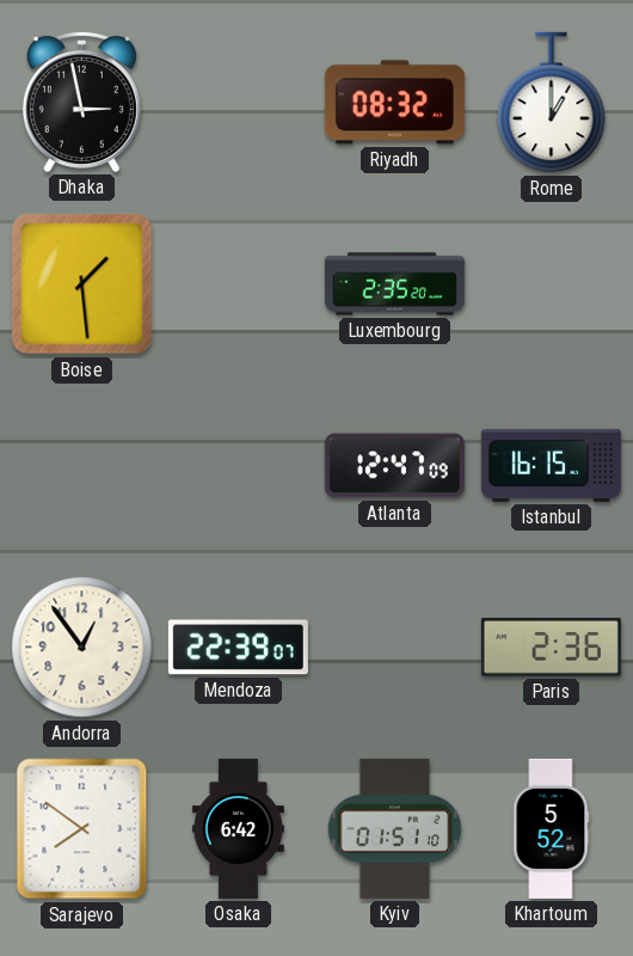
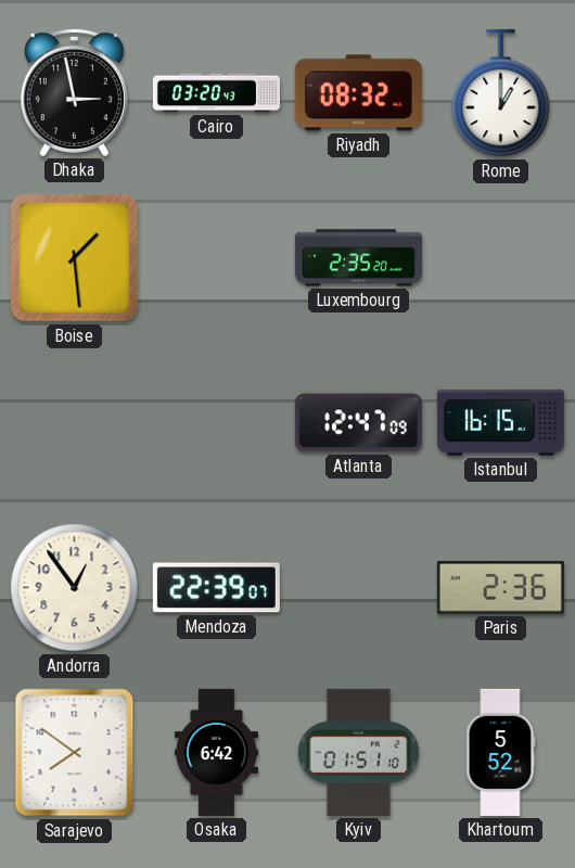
Cairo: none -> 03:20
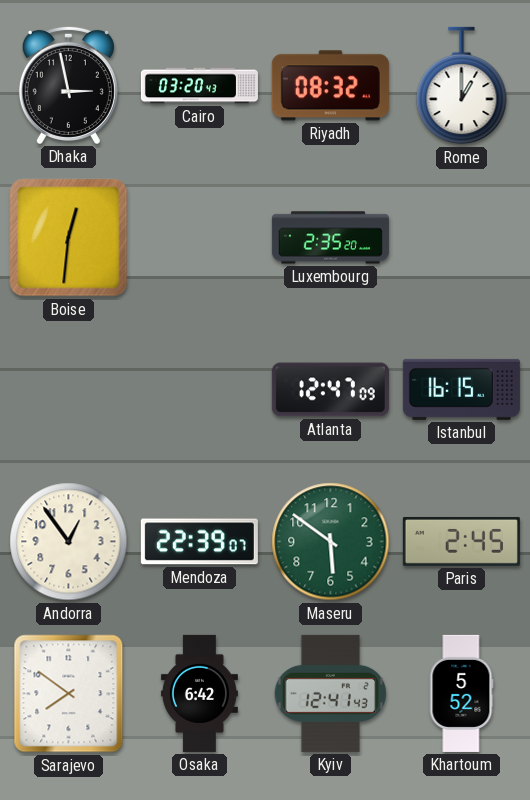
Boise: 1:29 -> 12:31
Maseru: none -> 5:51
Paris: 2:36 -> 2:45
Kyiv: 01:51 -> 12:41
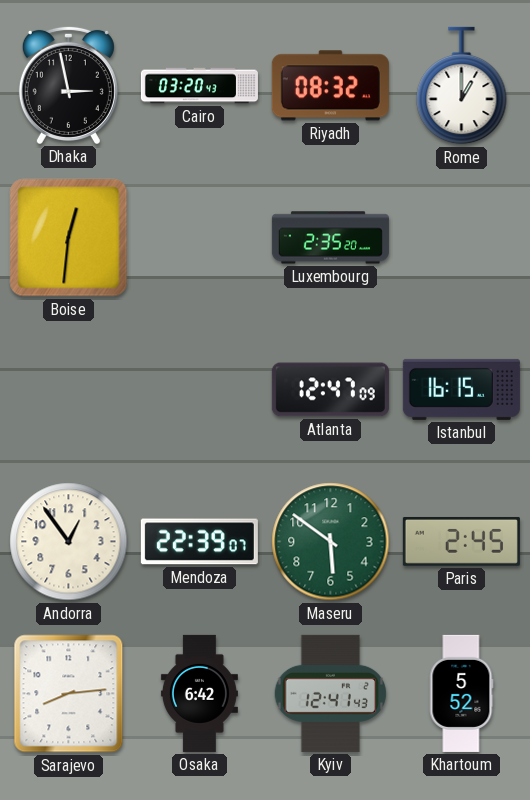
Sarajevo: 7:51 -> 8:14
